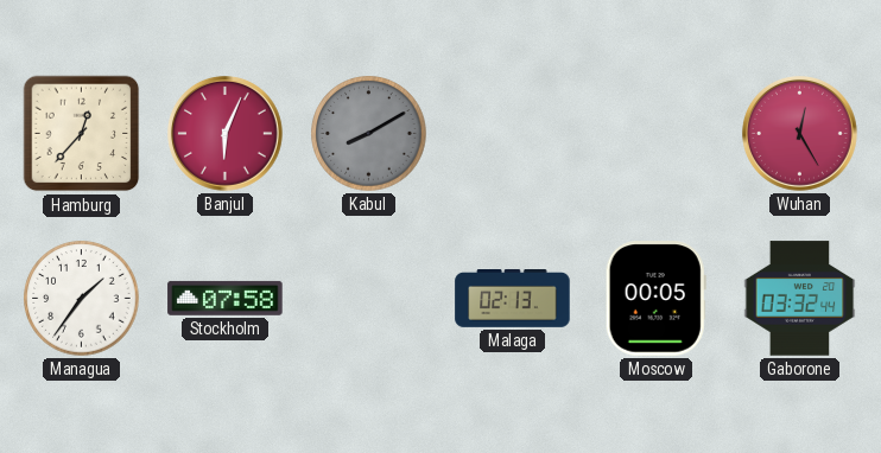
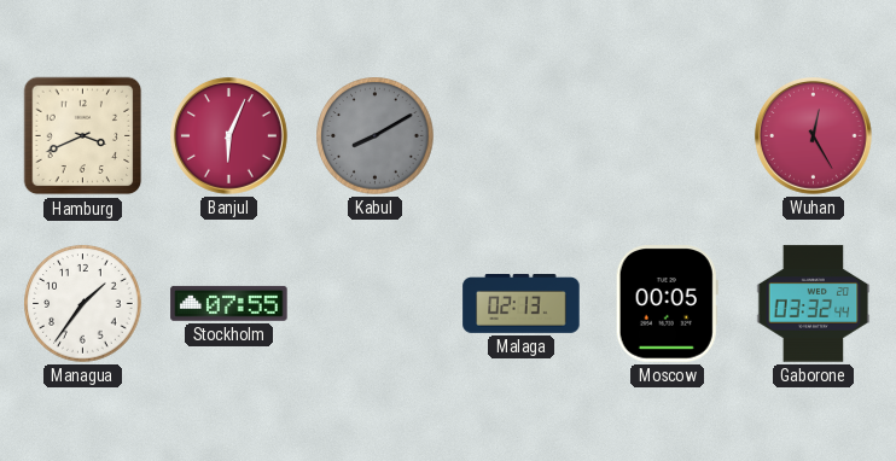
Hamburg: 12:37 -> 3:41
Stockholm: 07:58 -> 07:55
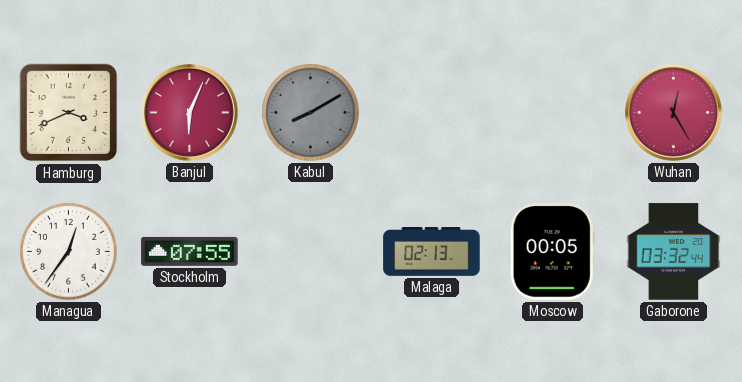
Managua: 1:36 -> 12:36
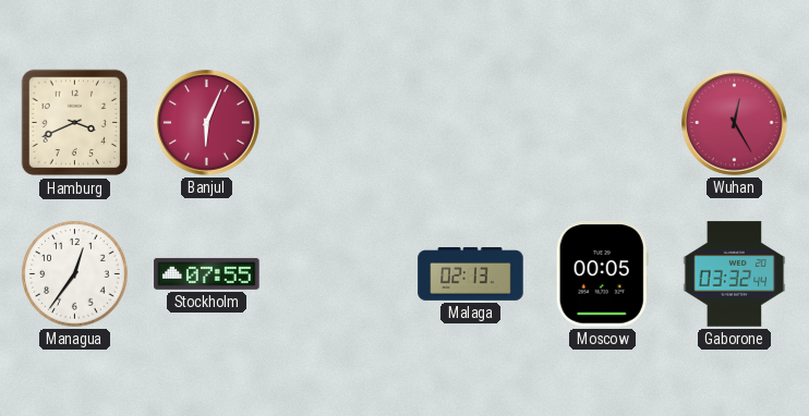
Kabul: 8:10 -> none
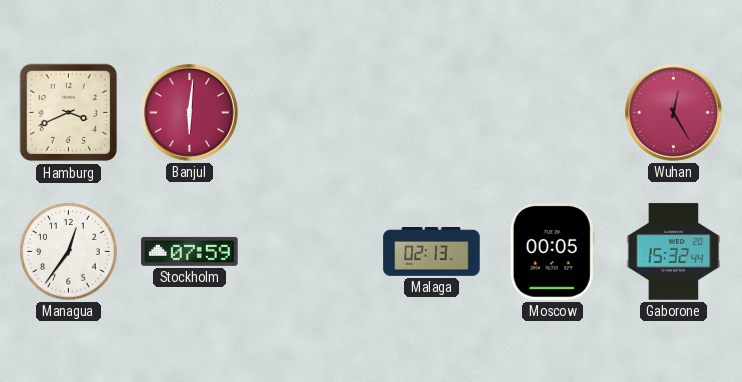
Banjul: 6:04 -> 6:01
Stockholm: 07:55 -> 07:59
Gaborone: 03:32 -> 15:32
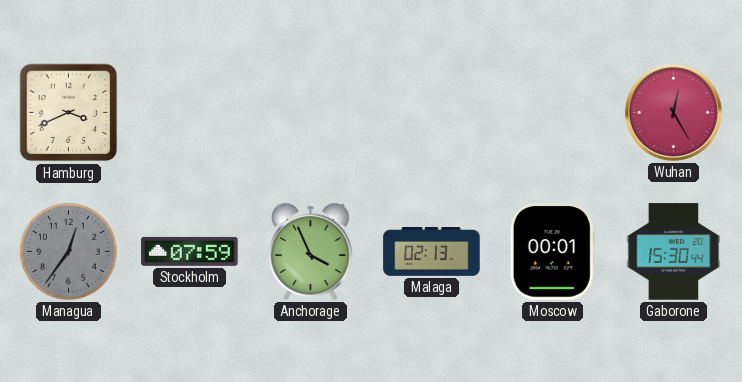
Banjul: 6:01 -> none
Managua dial: white -> grey
Anchorage: none -> 3:56
Moscow: 00:05 -> 00:01
Gaborone: 15:32 -> 15:30
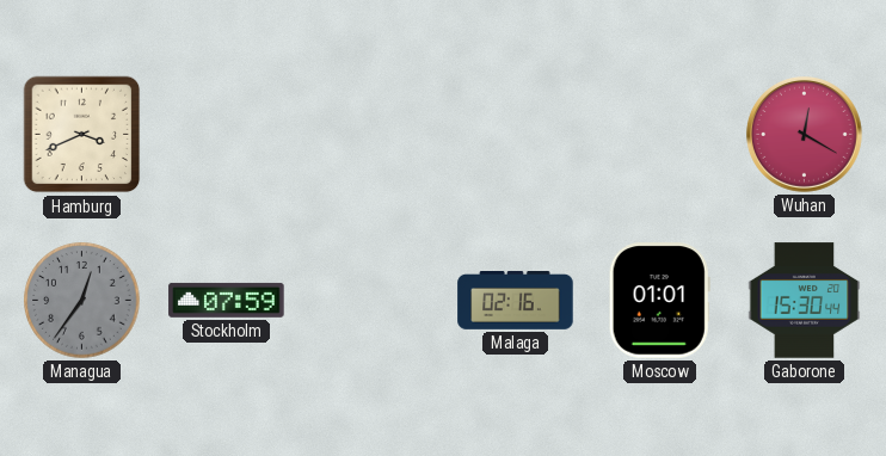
Wuhan: 12:25 -> 12:20
Anchorage: 3:56 -> none
Malaga: 02:13 -> 02:16
Moscow: 00:01 -> 01:01
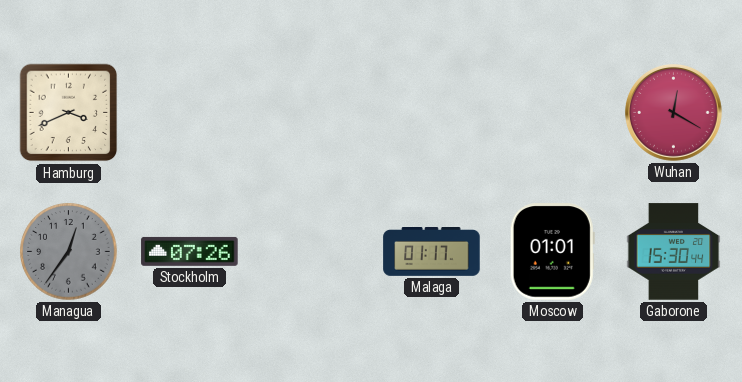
Stockholm: 07:59 -> 07:26
Malaga: 02:16 -> 01:17
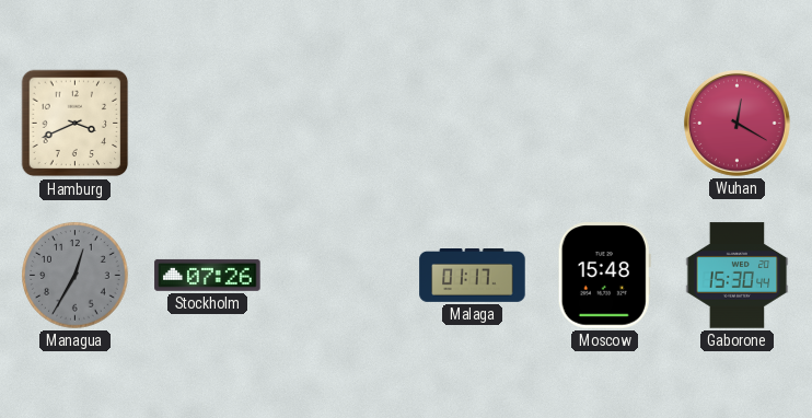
Managua: 12:36 -> 12:35
Moscow: 01:01 -> 15:48
